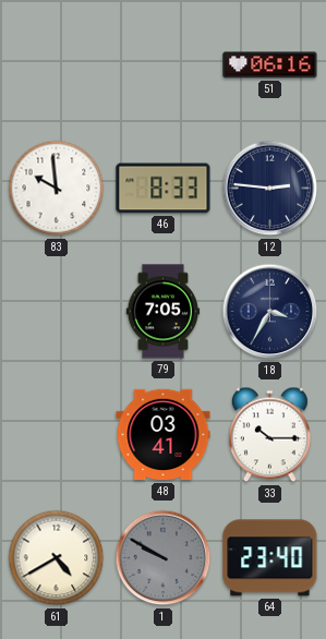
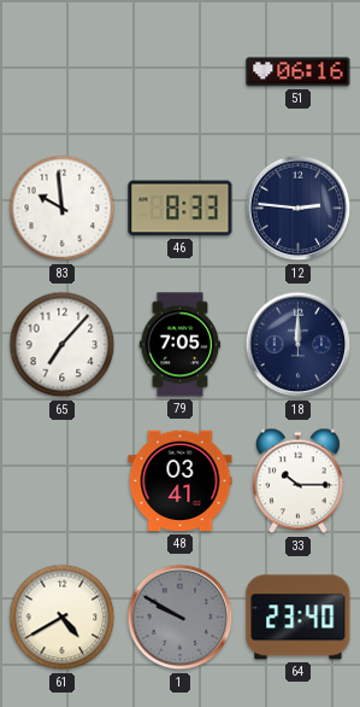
65: none -> 7:07
18: 3:35 -> 12:00
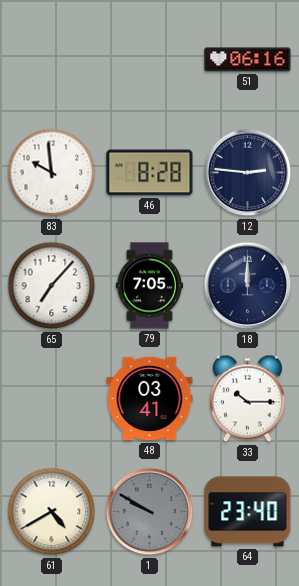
46: 8:33 -> 8:28
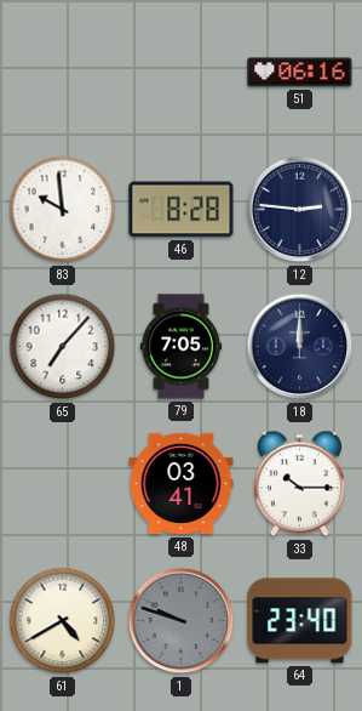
1: 9:50 -> 9:48
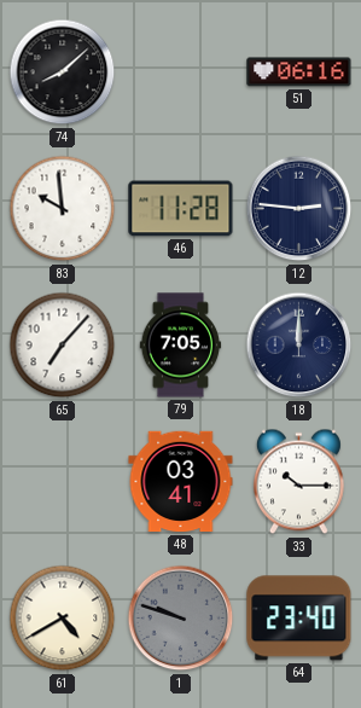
74: none -> 8:08
46: 8:28 -> 11:28
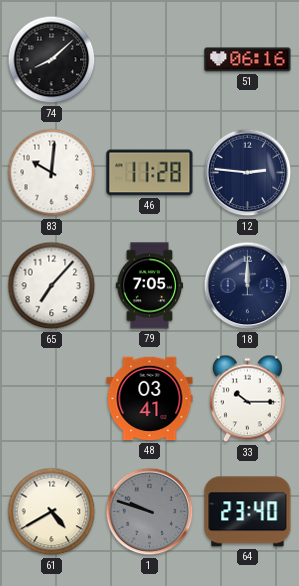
83: 9:59 -> 10:01
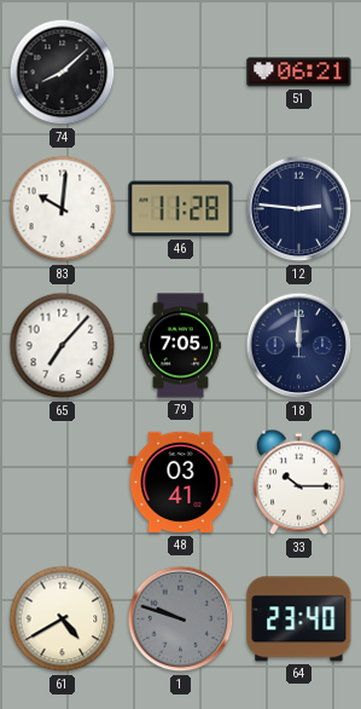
51: 06:16 -> 06:21
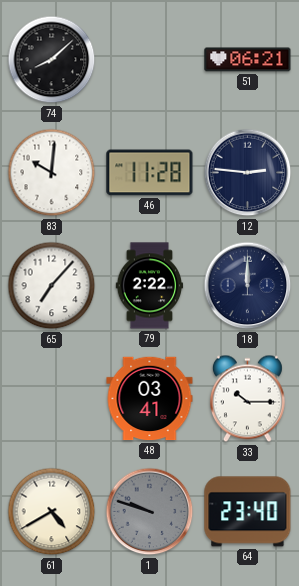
79: 7:05 -> 2:22
